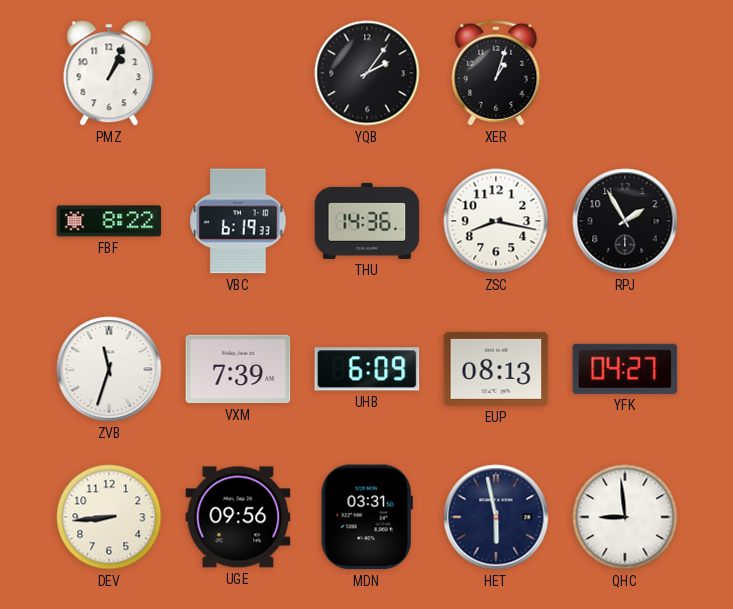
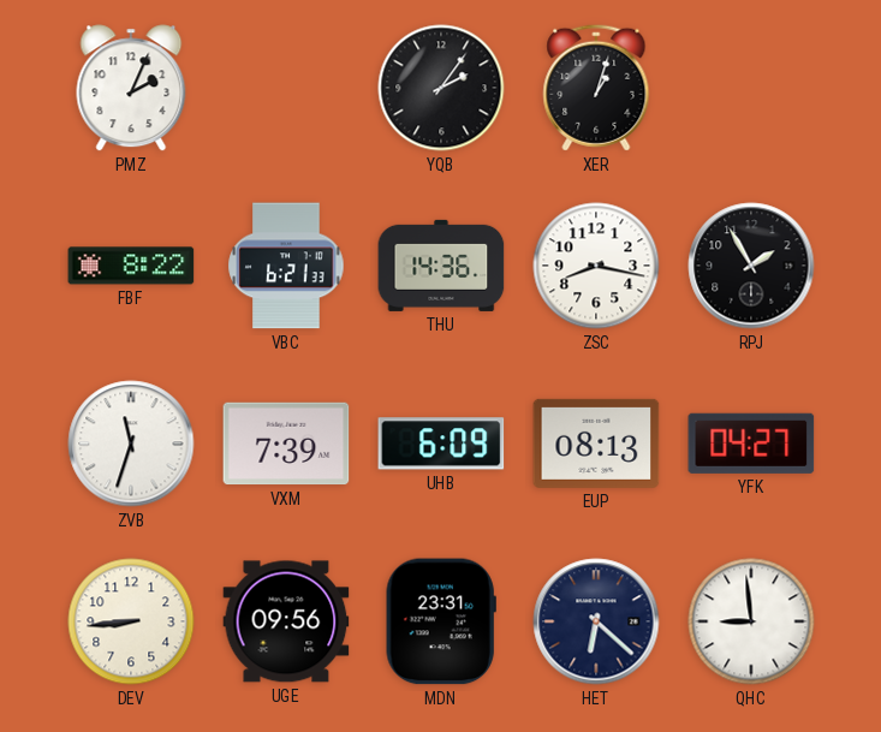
PMZ: 1:04 -> 2:04
VBC: 6:19 -> 6:21
MDN: 03:31 -> 23:31
HET: 5:58 -> 6:22
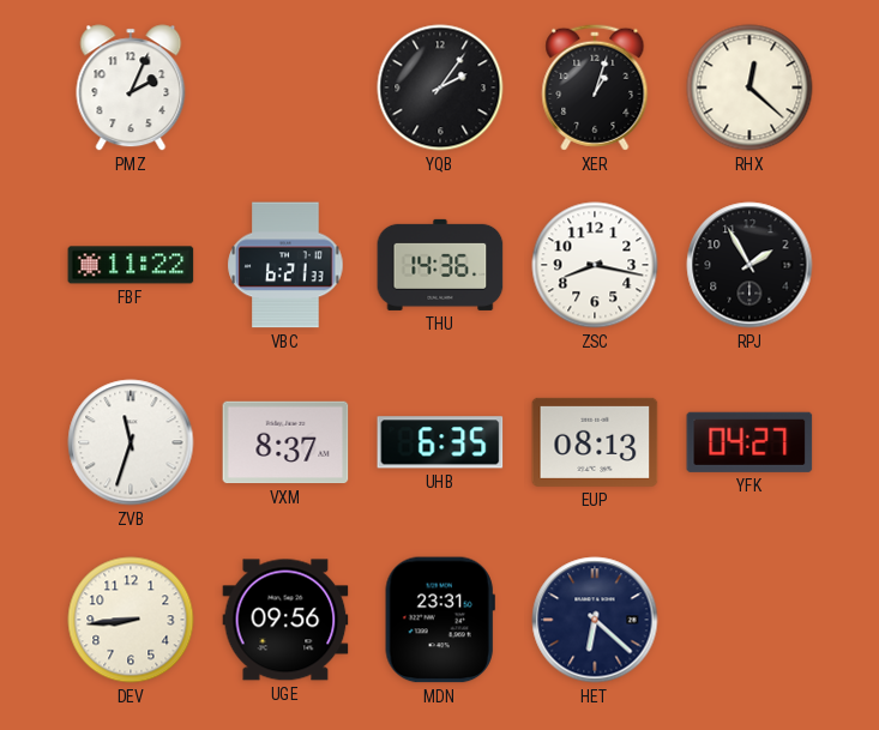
RHX: none -> 12:22
FBF: 8:22 -> 11:22
VXM: 7:39 -> 8:37
UHB: 6:09 -> 6:35
QHC: 8:59 -> none
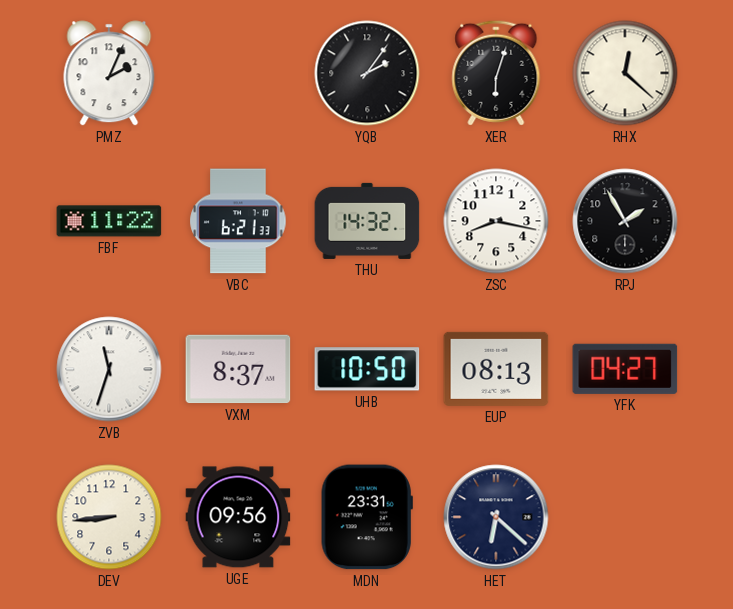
XER: 1:03 -> 6:03
THU: 14:36 -> 14:32
UHB: 6:35 -> 10:50
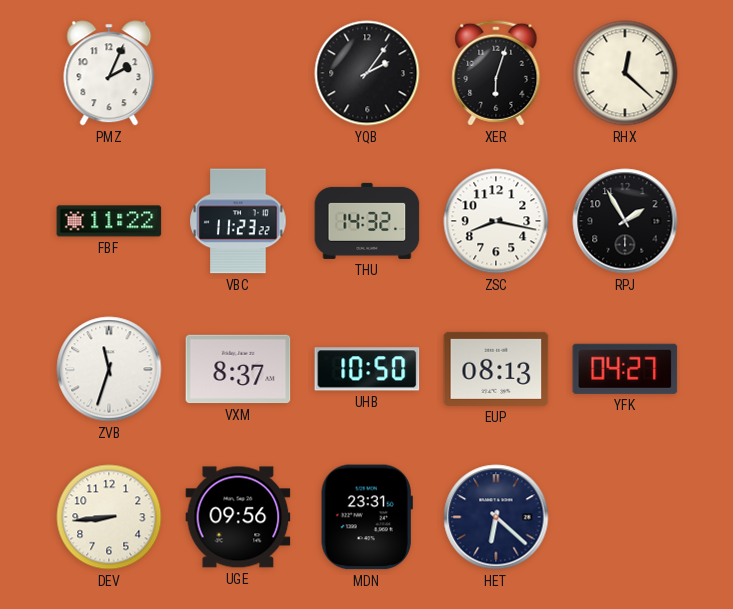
VBC: 6:21 -> 11:23
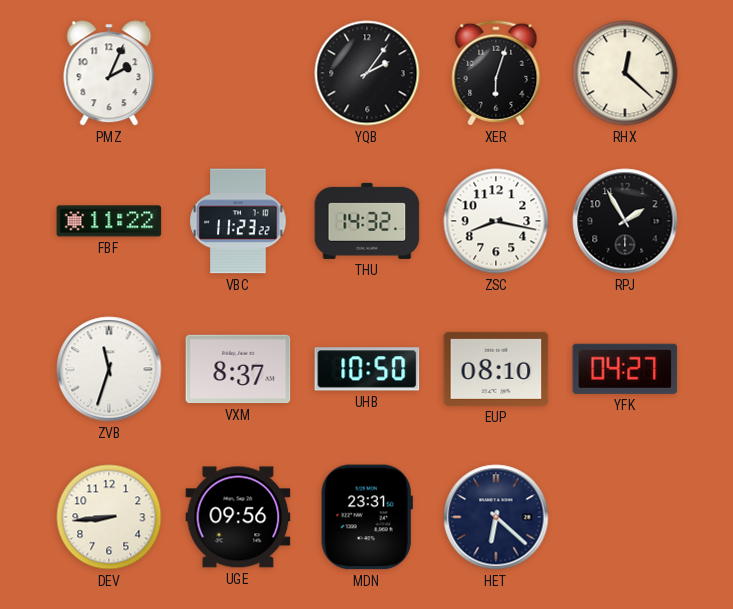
EUP: 08:13 -> 08:10
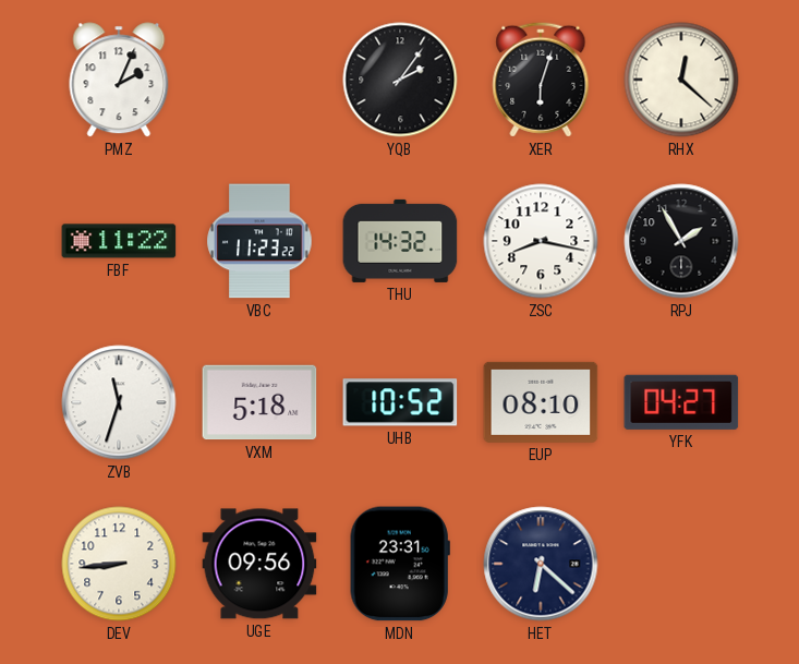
VXM: 8:37 -> 5:18
UHB: 10:50 -> 10:52
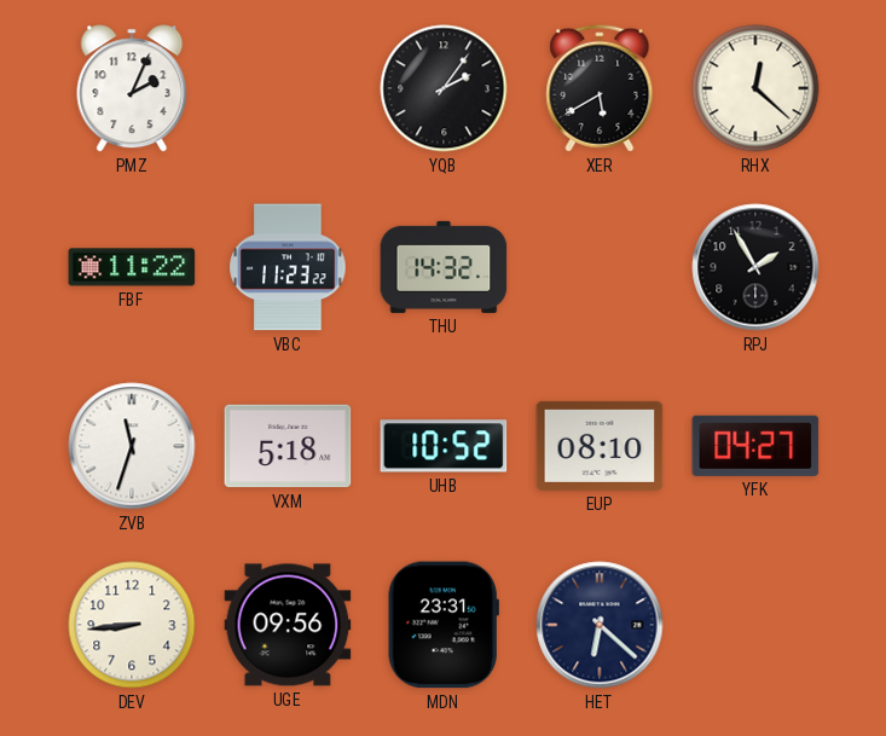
XER: 6:03 -> 5:40
ZSC: 8:17 -> none
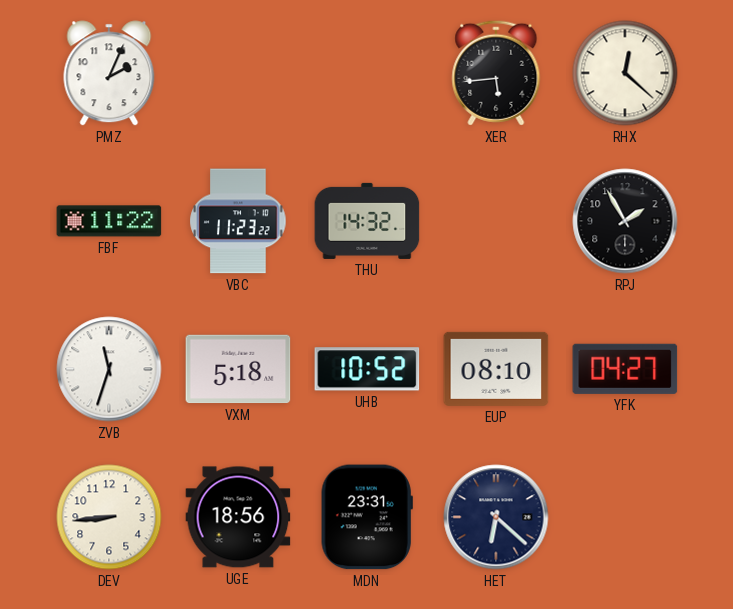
YQB: 2:06 -> none
XER: 5:40 -> 5:44
UGE: 09:56 -> 18:56
